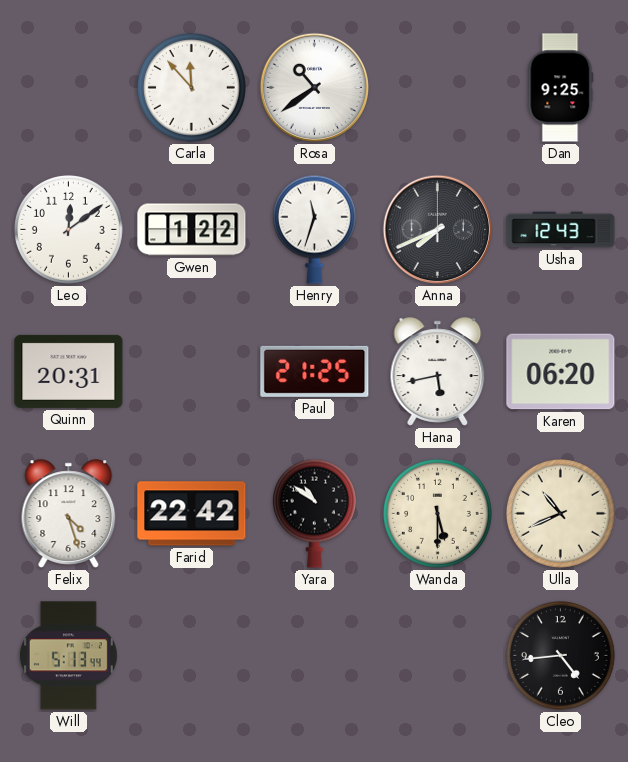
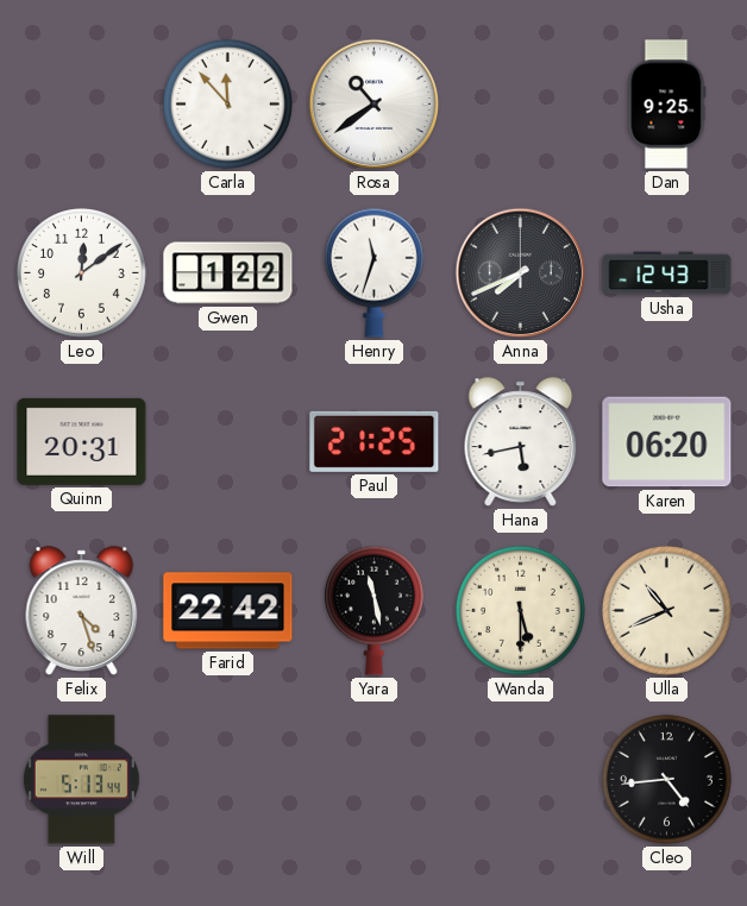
Yara: 10:51 -> 11:28
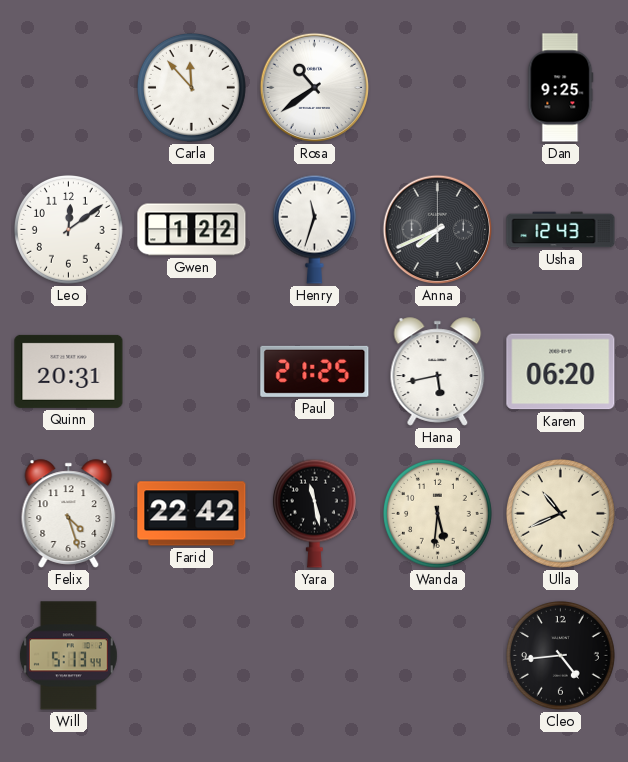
Wanda: 5:30 -> 5:31
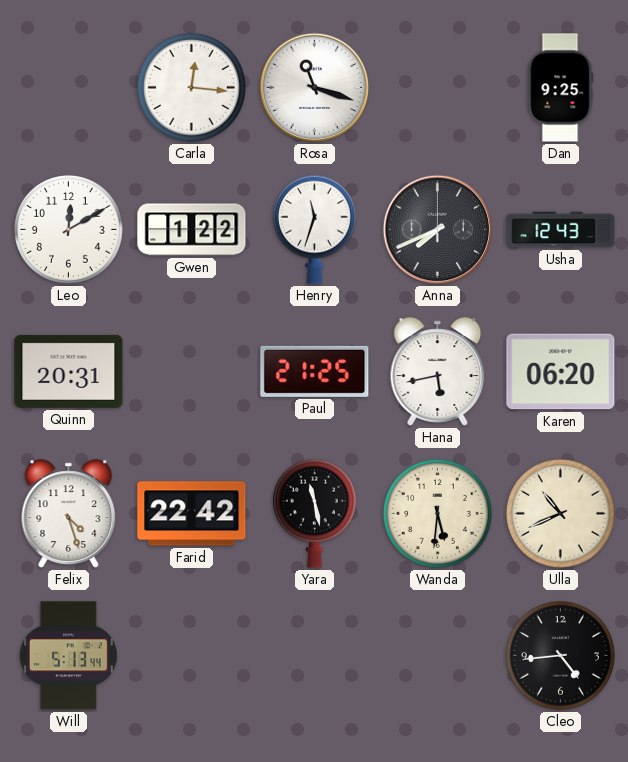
Carla: 11:53 -> 12:16
Rosa: 10:39 -> 11:18
Leo: 12:09 -> 12:10
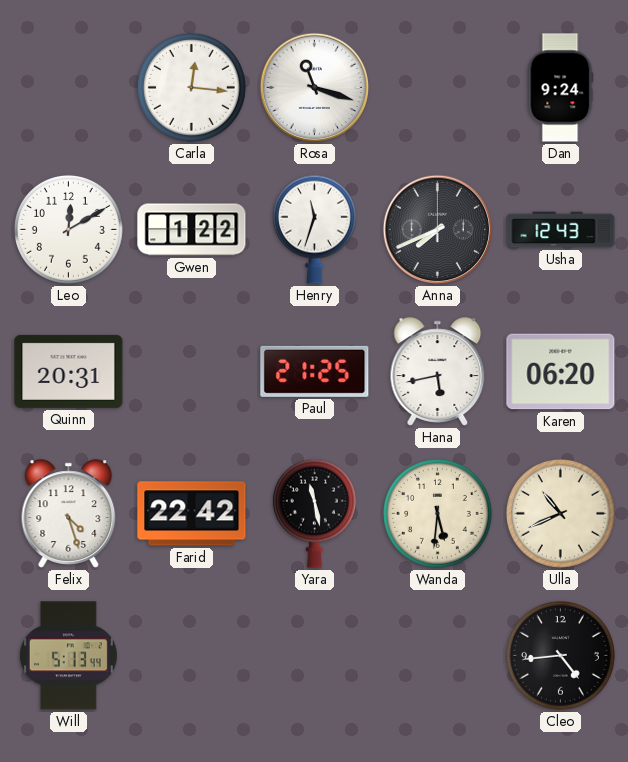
Dan: 9:25 -> 9:24
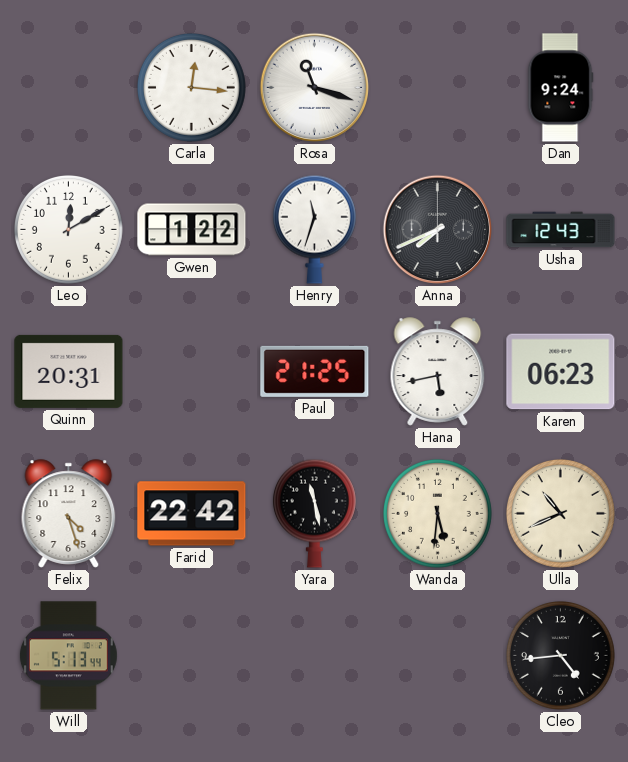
Karen: 06:20 -> 06:23
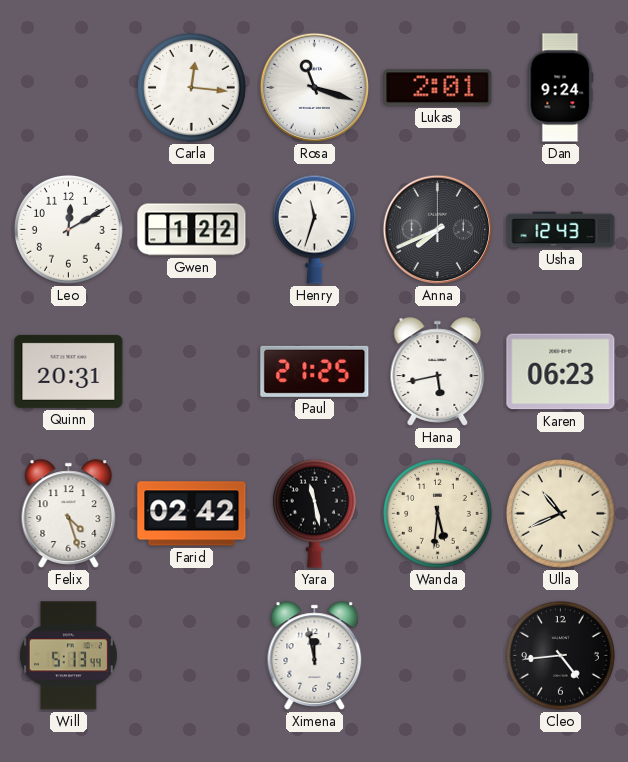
Lukas: none -> 2:01
Farid: 22:42 -> 02:42
Ximena: none -> 11:58
